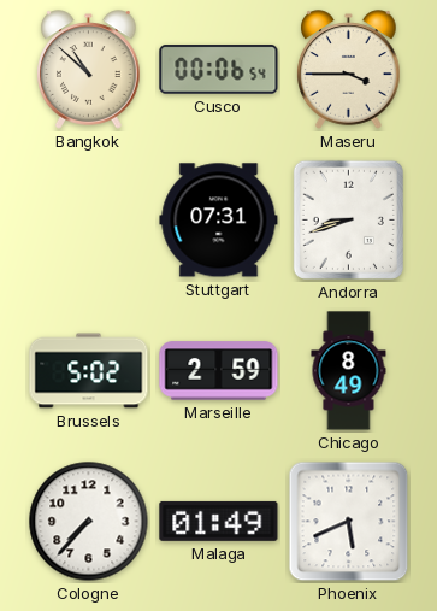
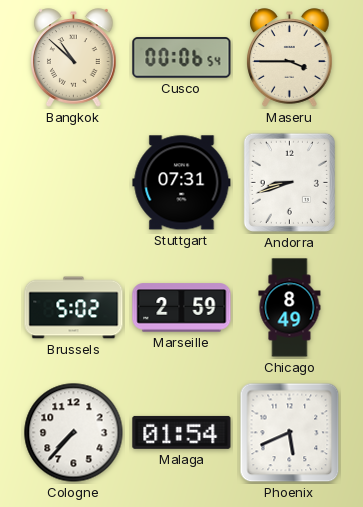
Malaga: 01:49 -> 01:54
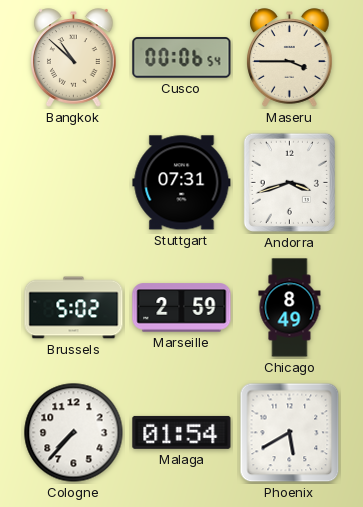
Andorra: 8:42 -> 3:42
Phoenix: 5:41 -> 5:40
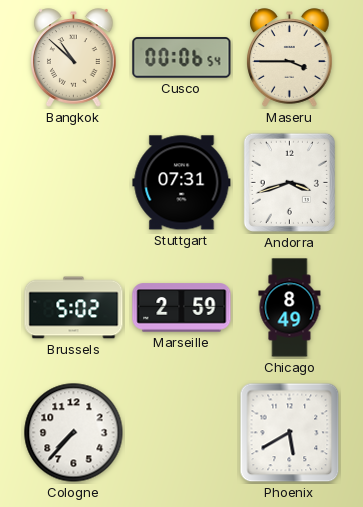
Malaga: 01:54 -> none
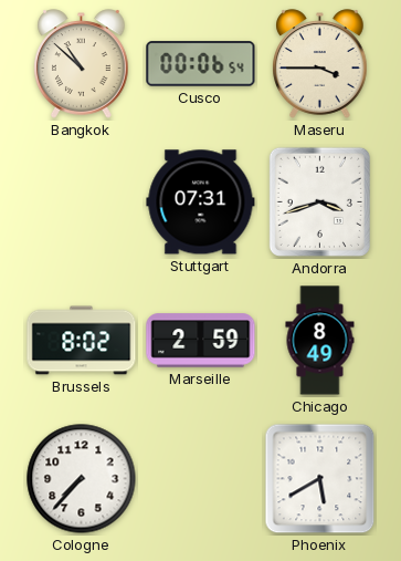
Brussels: 5:02 -> 8:02
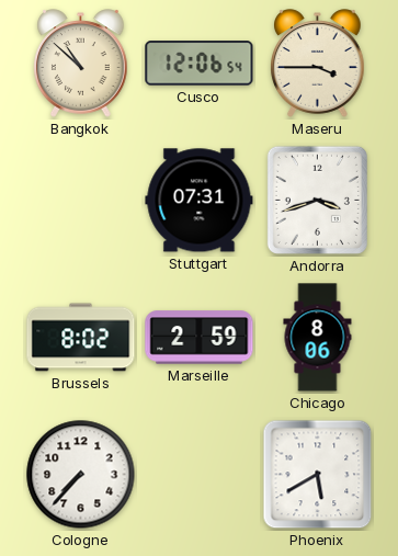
Cusco: 00:06 -> 12:06
Chicago: 8:49 -> 8:06
